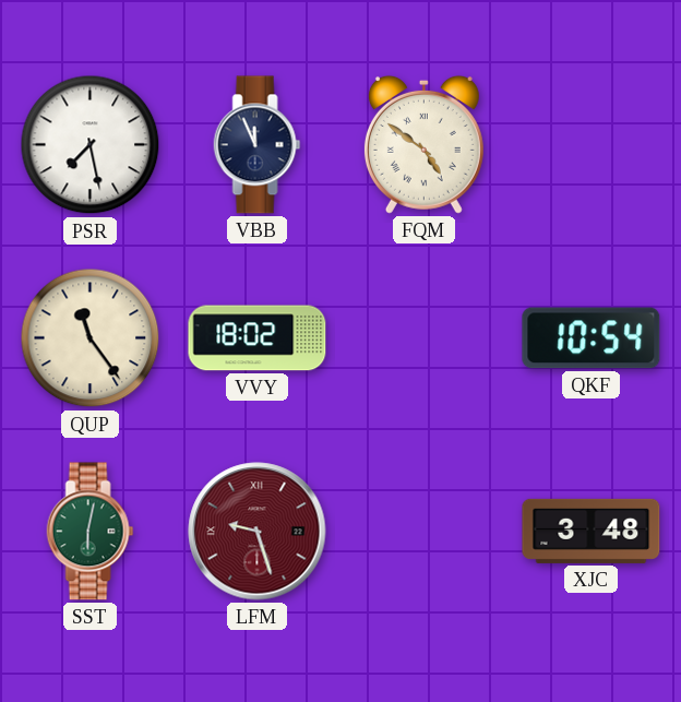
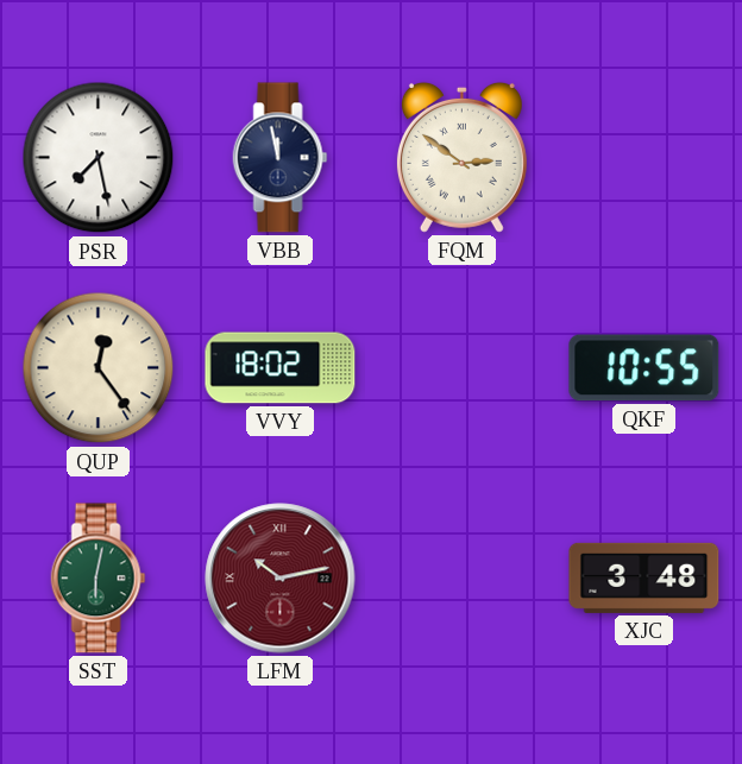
VBB: 11:56 -> 11:58
FQM: 4:51 -> 2:51
QUP: 11:24 -> 12:24
QKF: 10:54 -> 10:55
LFM: 9:27 -> 10:13
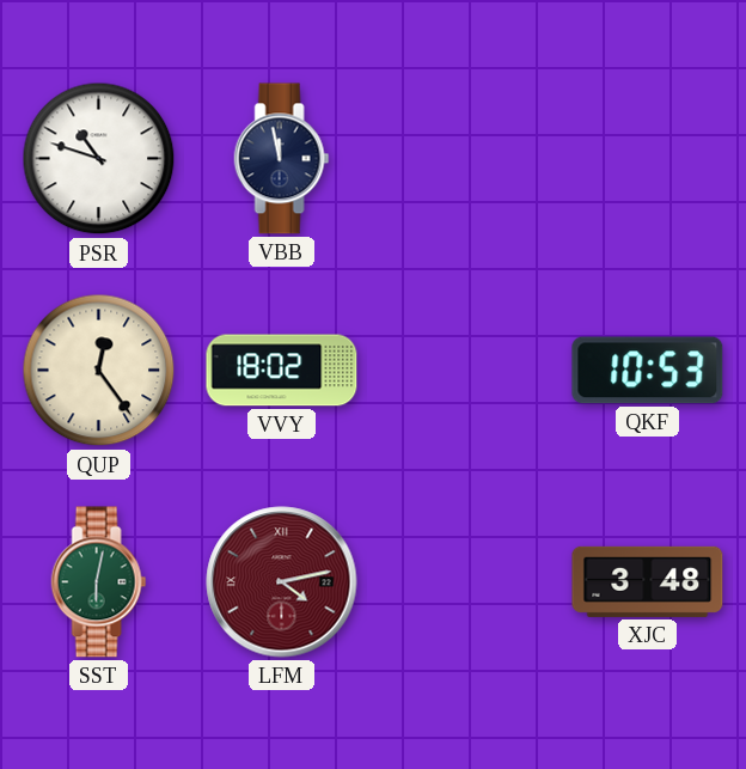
PSR: 7:28 -> 10:48
FQM: 2:51 -> none
QKF: 10:55 -> 10:53
LFM: 10:13 -> 4:13
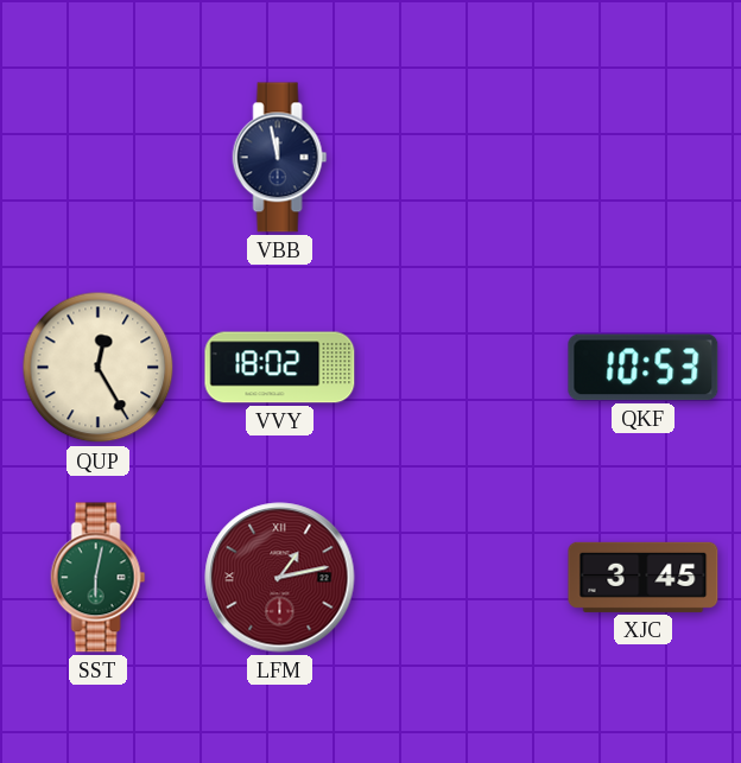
PSR: 10:48 -> none
QUP: 12:24 -> 12:25
LFM: 4:13 -> 1:13
XJC: 3:48 -> 3:45
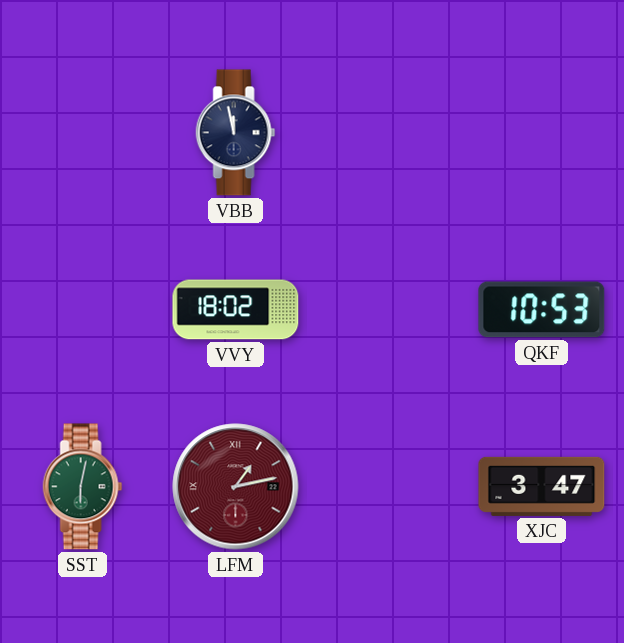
QUP: 12:25 -> none
XJC: 3:45 -> 3:47
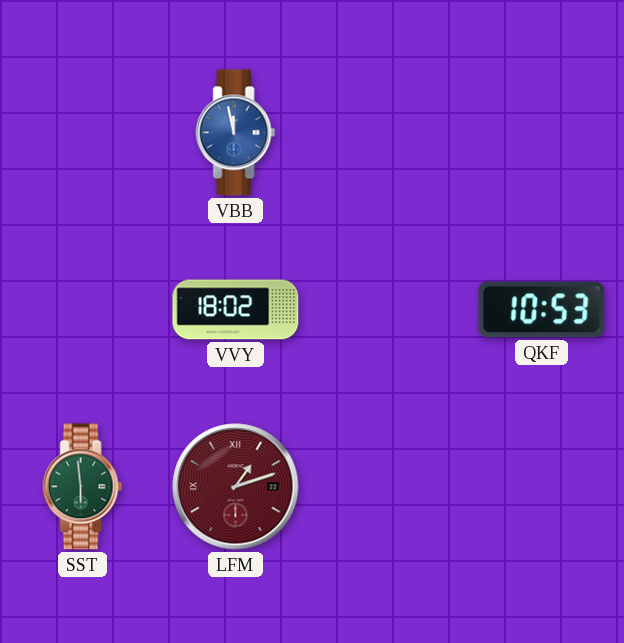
VBB dial: navy -> blue
SST: 6:02 -> 5:59
LFM: 1:13 -> 1:12
XJC: 3:47 -> none
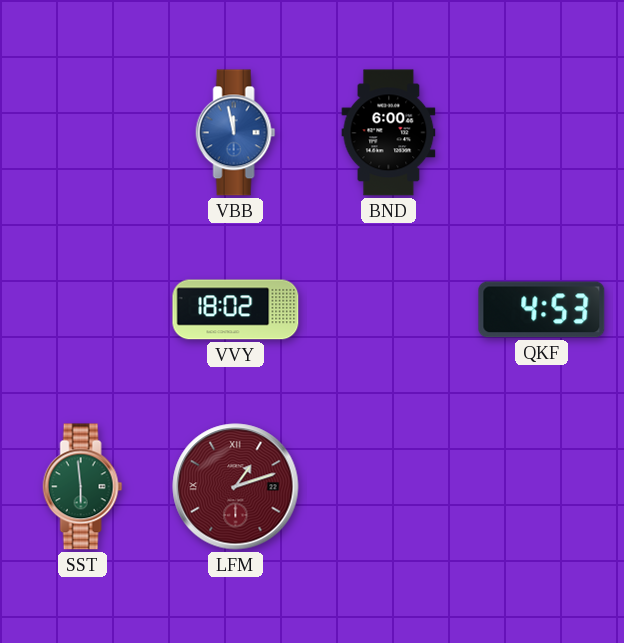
BND: none -> 6:00
QKF: 10:53 -> 4:53
